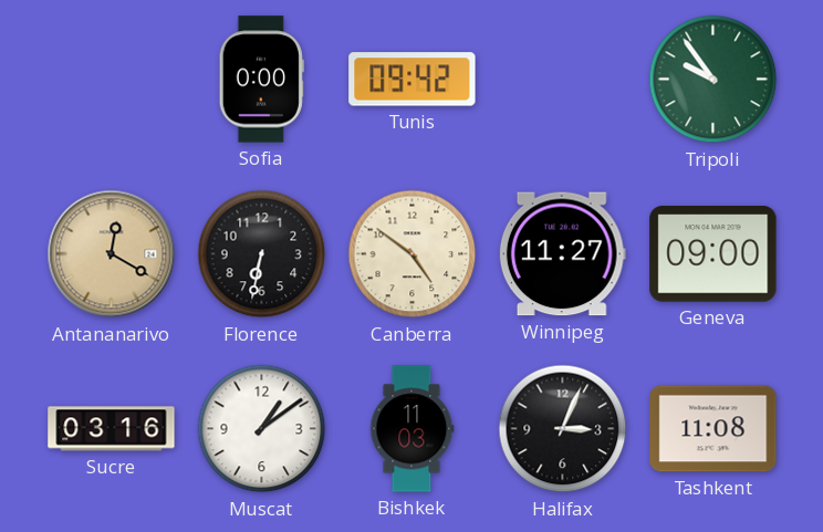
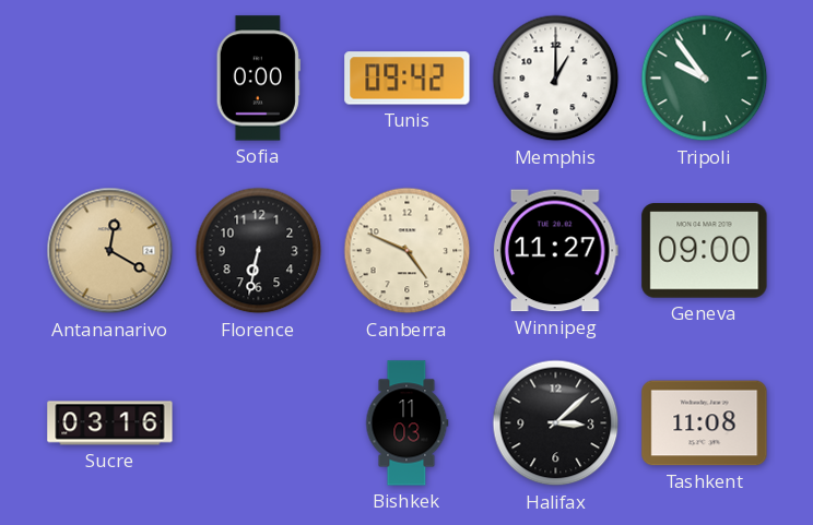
Memphis: none -> 1:00
Canberra: 4:51 -> 4:49
Muscat: 1:09 -> none
Halifax: 3:04 -> 3:08
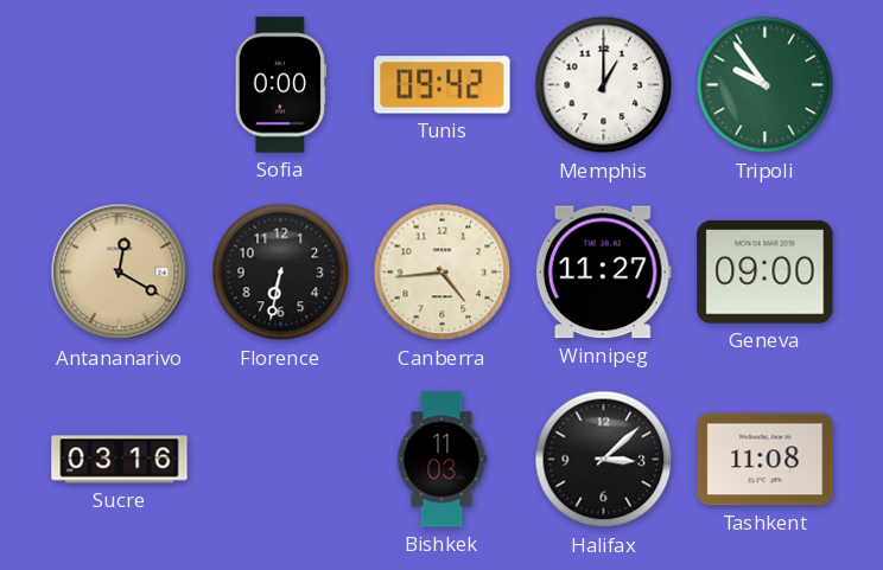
Canberra: 4:49 -> 4:44
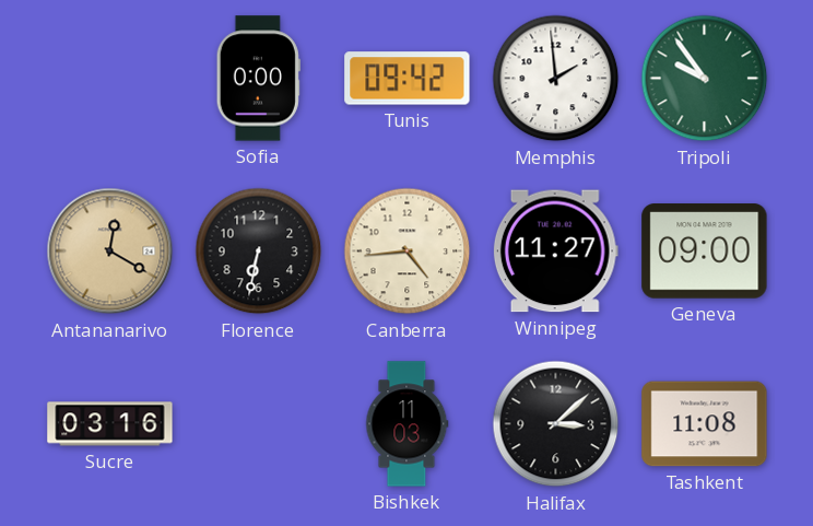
Memphis: 1:00 -> 1:59
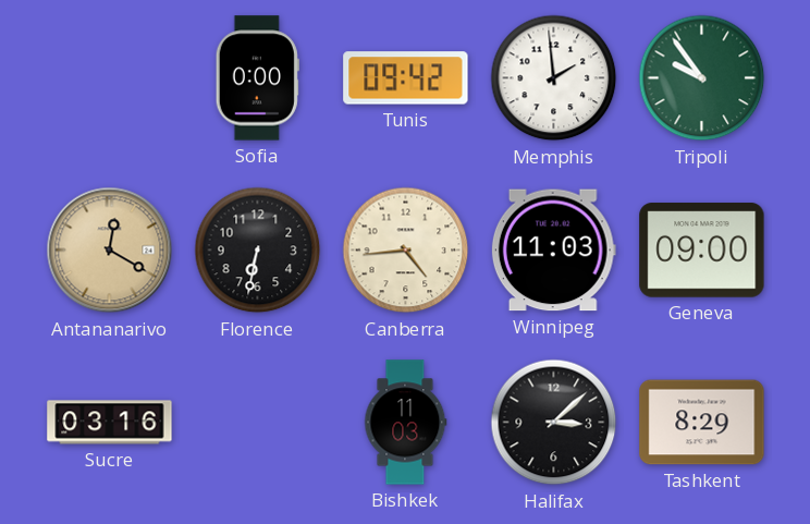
Winnipeg: 11:27 -> 11:03
Tashkent: 11:08 -> 8:29
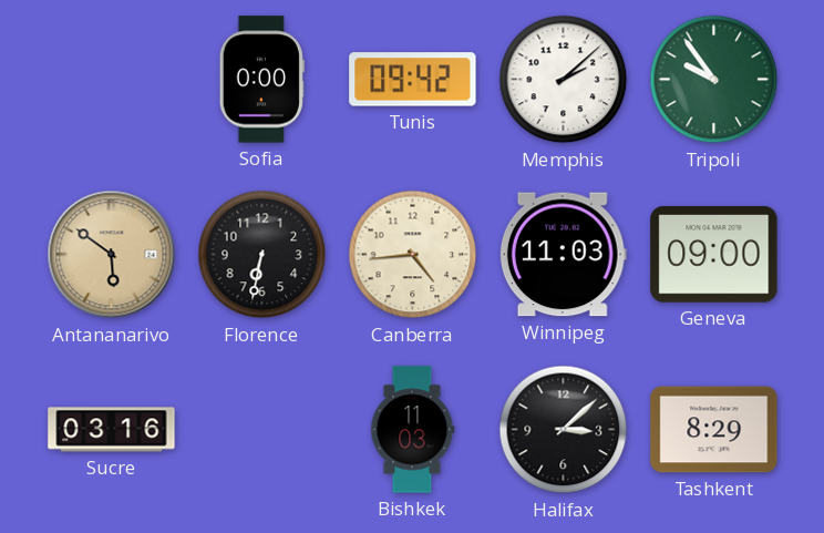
Memphis: 1:59 -> 2:08
Antananarivo: 12:20 -> 5:51
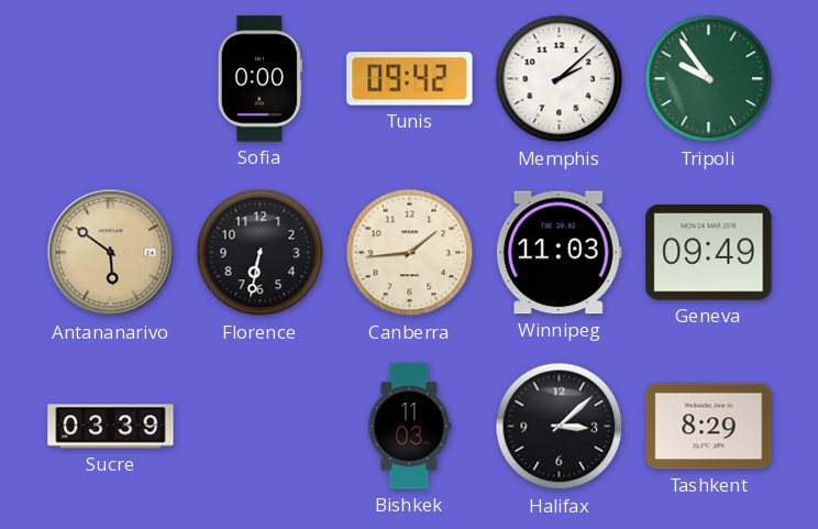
Canberra: 4:44 -> 1:44
Geneva: 09:00 -> 09:49
Sucre: 03:16 -> 03:39
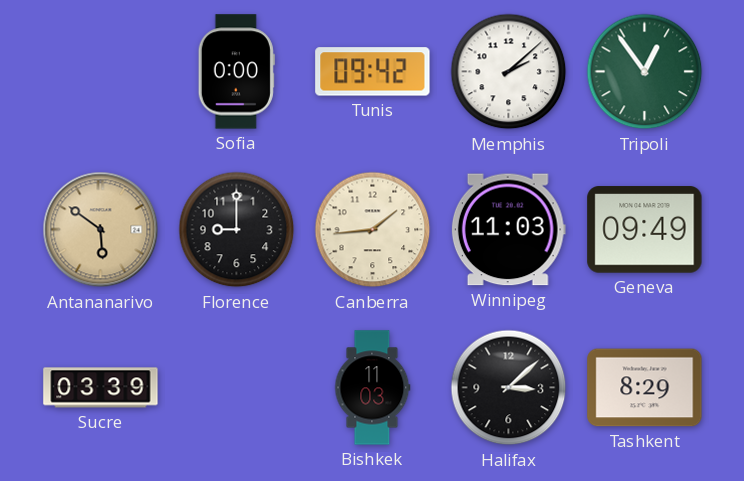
Tripoli: 9:54 -> 12:54
Florence: 6:32 -> 9:00
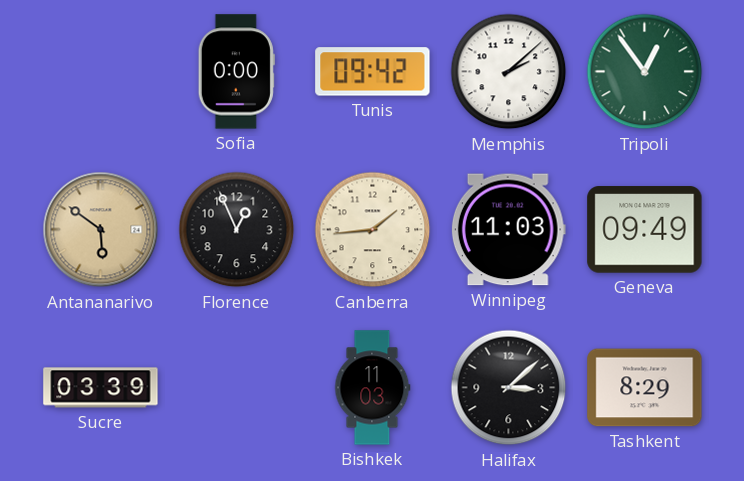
Florence: 9:00 -> 12:56
